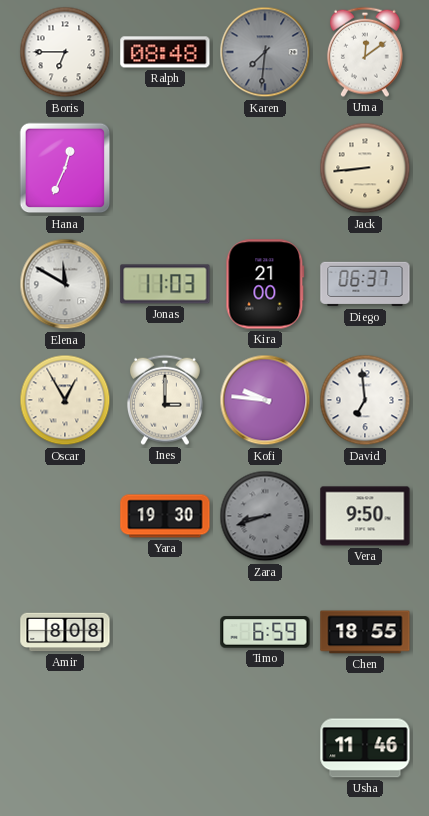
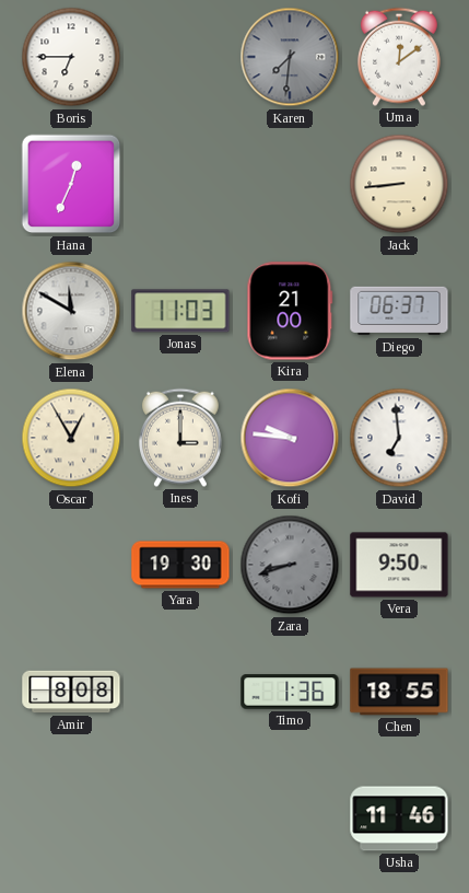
Ralph: 08:48 -> none
Timo: 6:59 -> 1:36
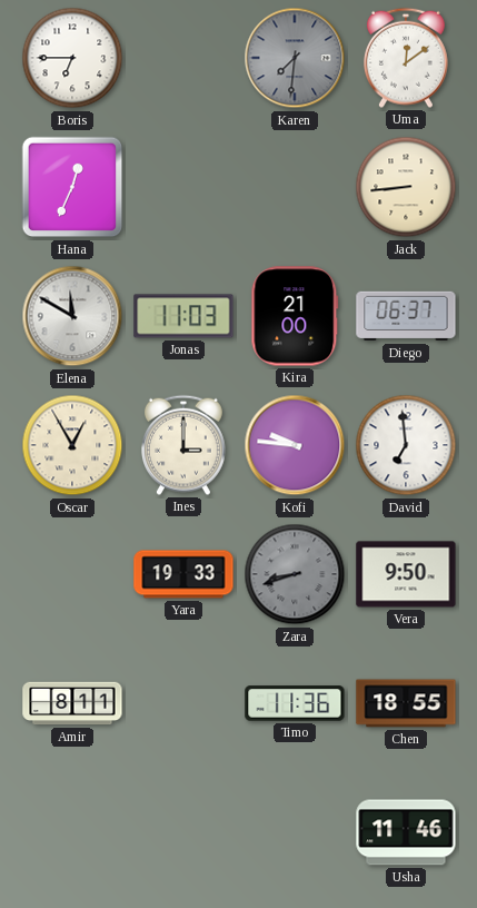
Yara: 19:30 -> 19:33
Amir: 8:08 -> 8:11
Timo: 1:36 -> 11:36
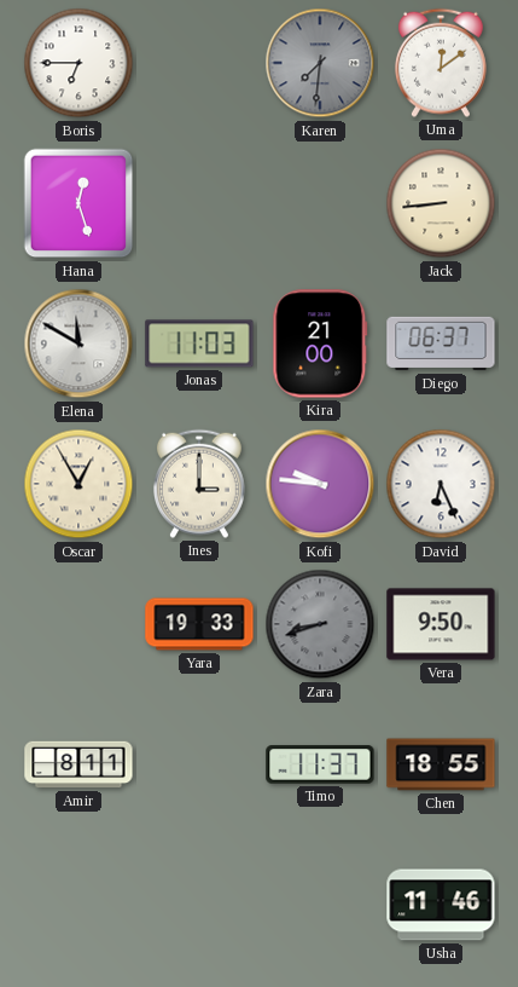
Hana: 12:34 -> 12:27
David: 6:59 -> 6:26
Timo: 11:36 -> 11:37
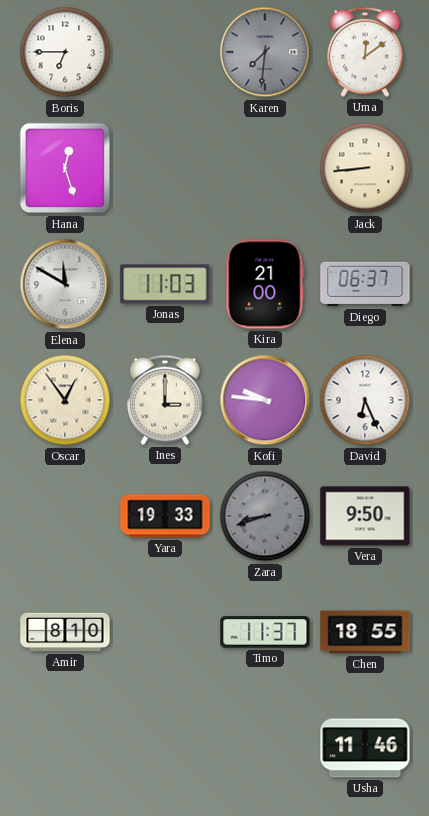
Oscar: 12:55 -> 12:54
Amir: 8:11 -> 8:10
